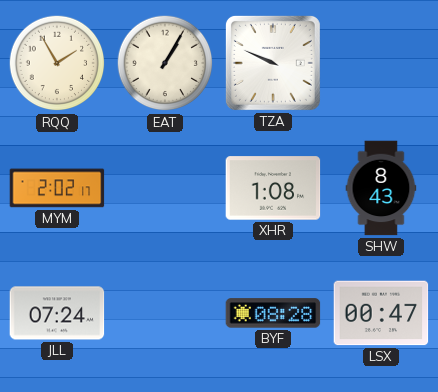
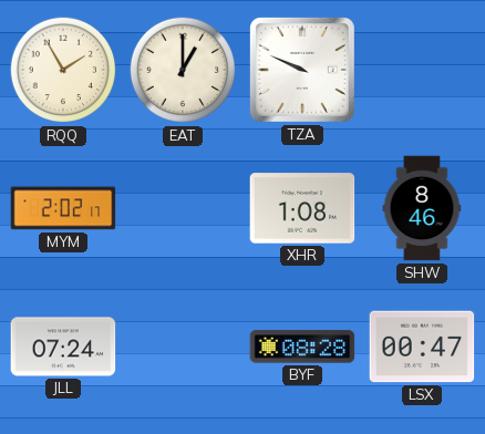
EAT: 1:05 -> 1:00
SHW: 8:43 -> 8:46
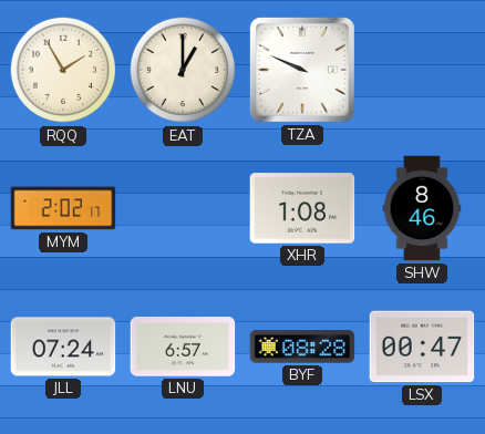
LNU: none -> 6:57
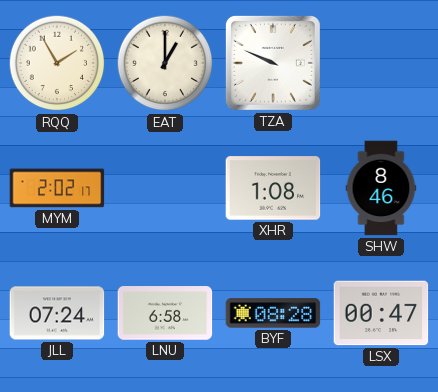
LNU: 6:57 -> 6:58
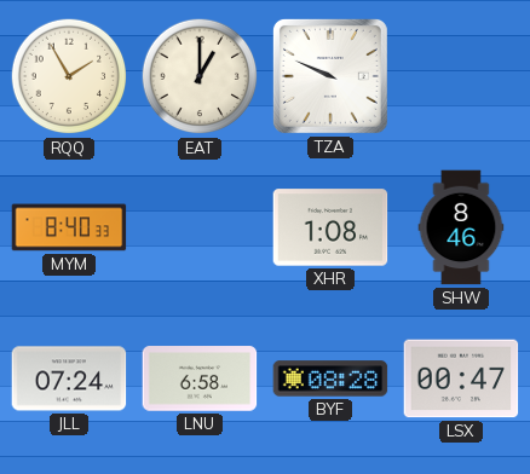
MYM: 2:02 -> 8:40
